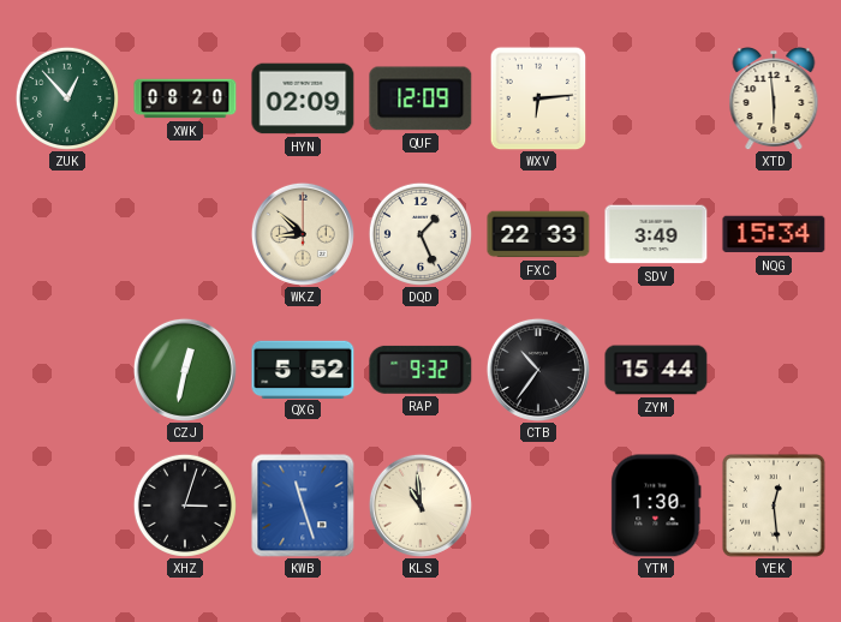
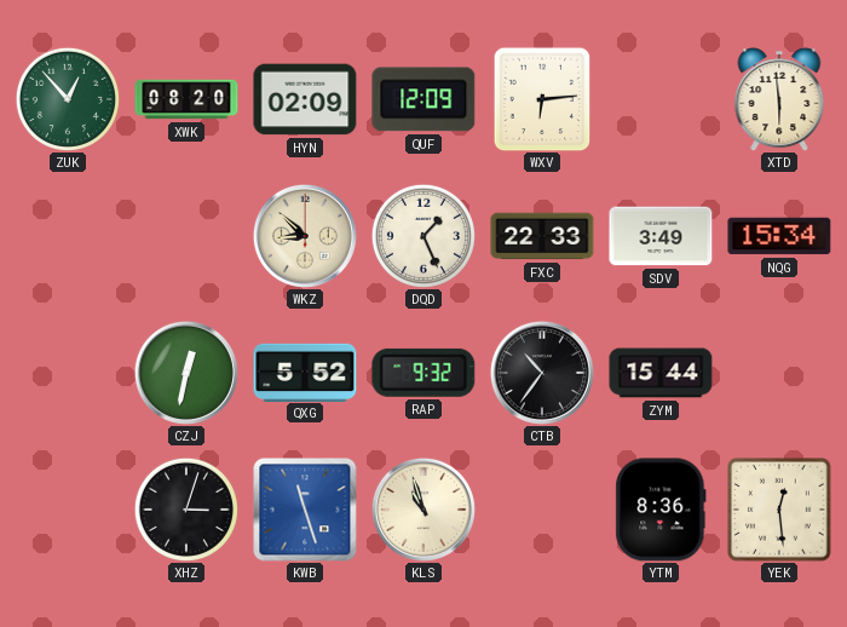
KLS: 10:59 -> 10:57
YTM: 1:30 -> 8:36
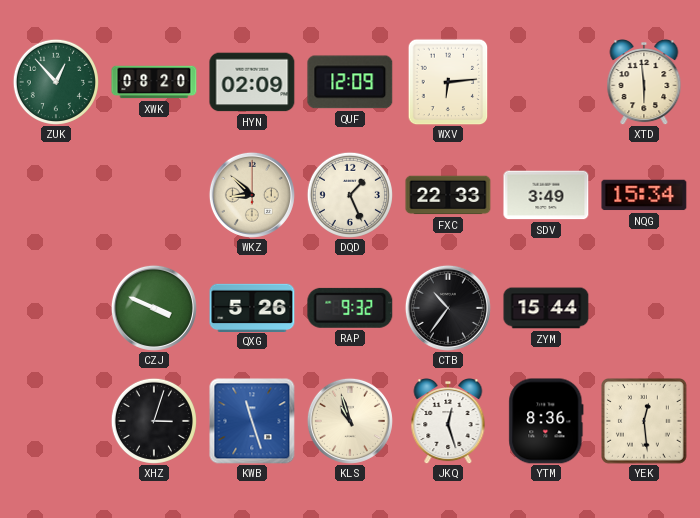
CZJ: 12:32 -> 3:49
QXG: 5:52 -> 5:26
JKQ: none -> 12:27
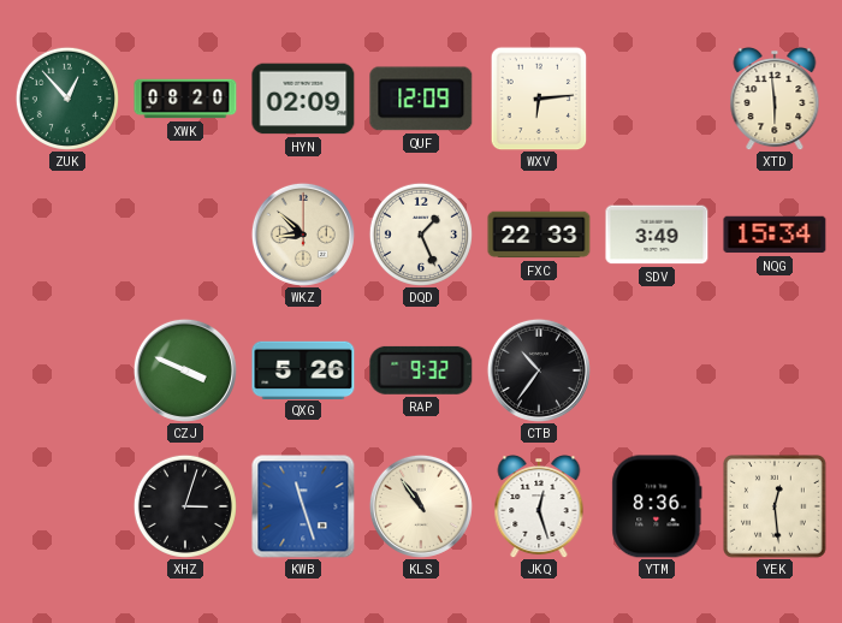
ZYM: 15:44 -> none
KLS: 10:57 -> 10:54
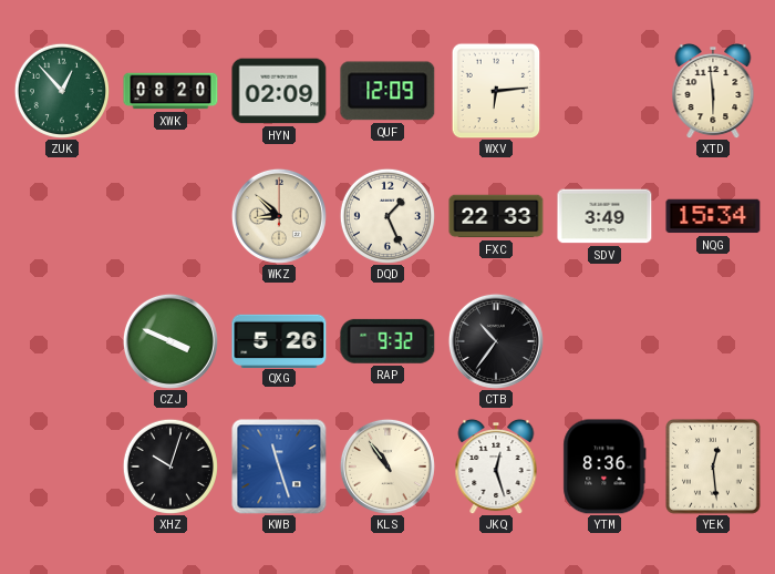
XHZ: 3:03 -> 10:03
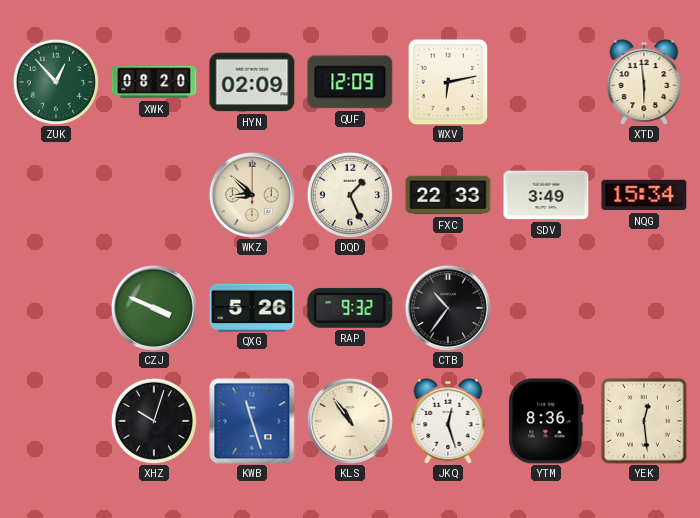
WXV: 6:14 -> 6:13
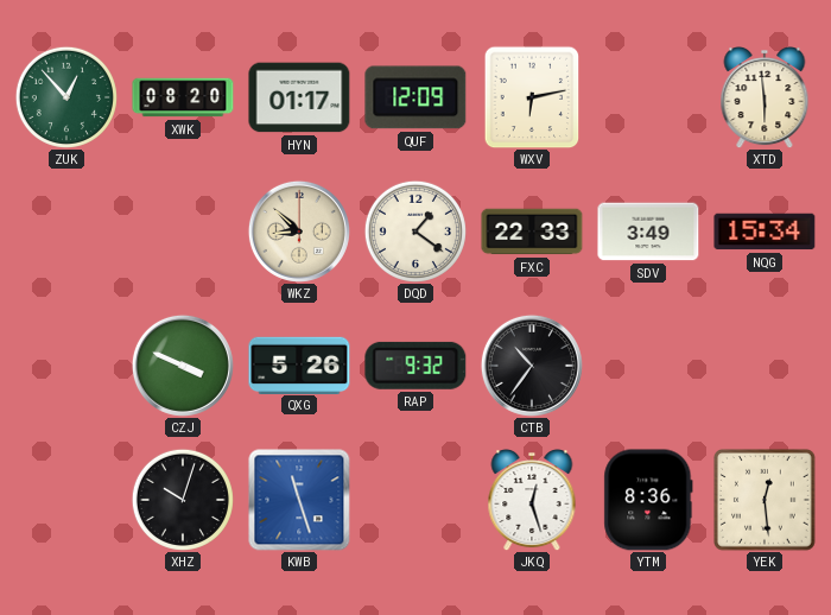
HYN: 02:09 -> 01:17
DQD: 1:26 -> 1:21
KLS: 10:54 -> none
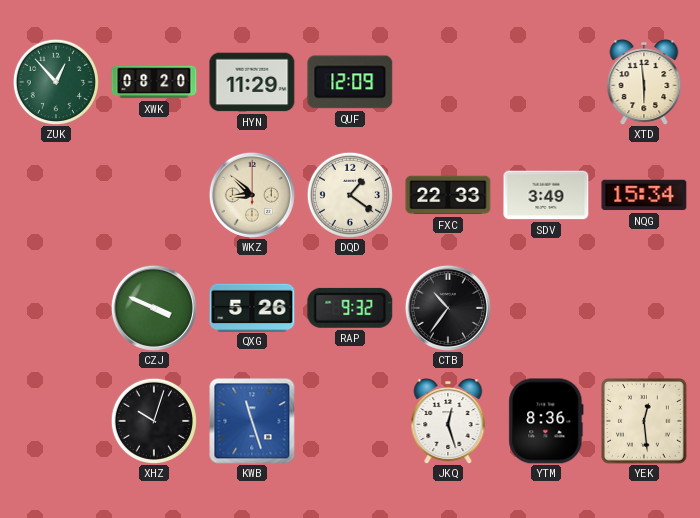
HYN: 01:17 -> 11:29
WXV: 6:13 -> none
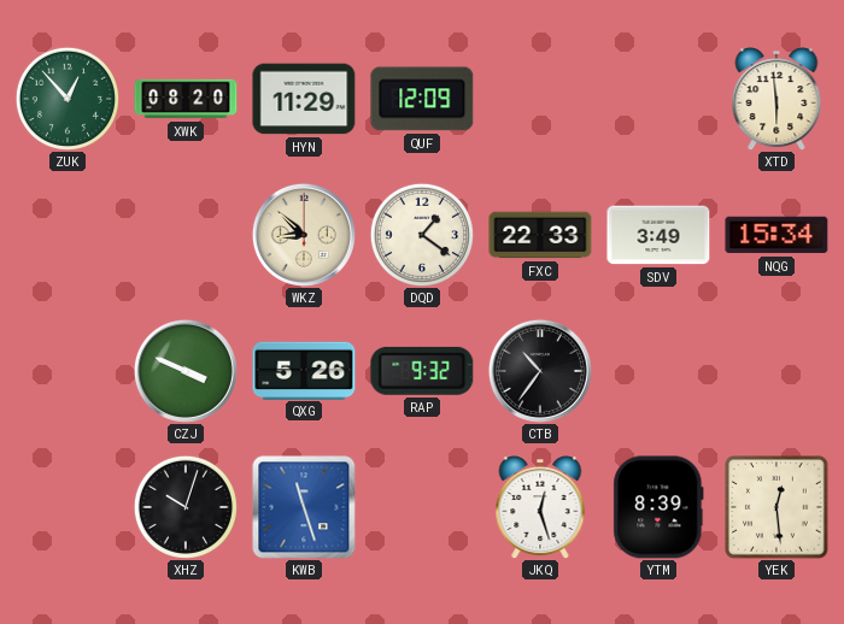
YTM: 8:36 -> 8:39
